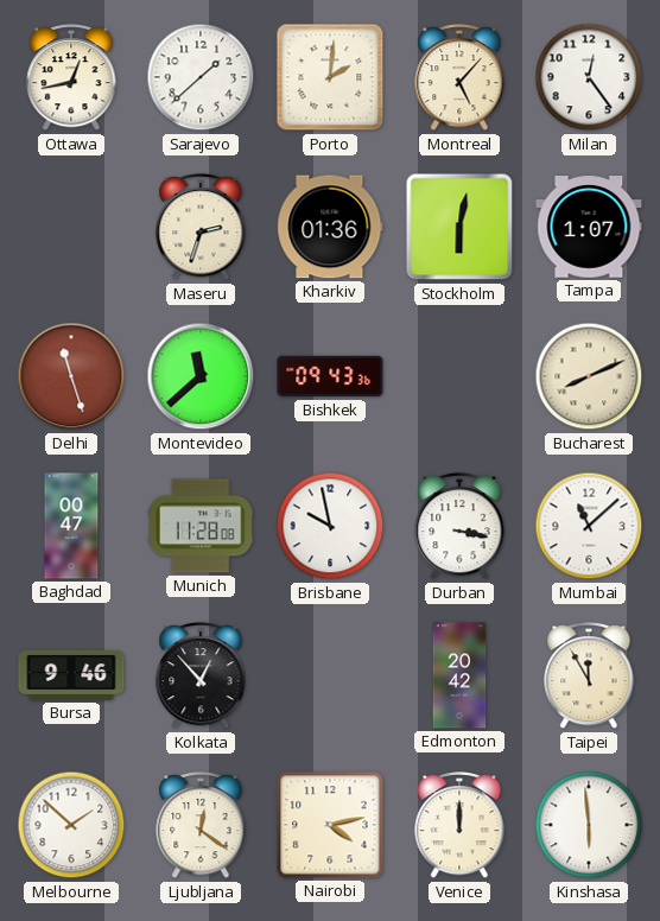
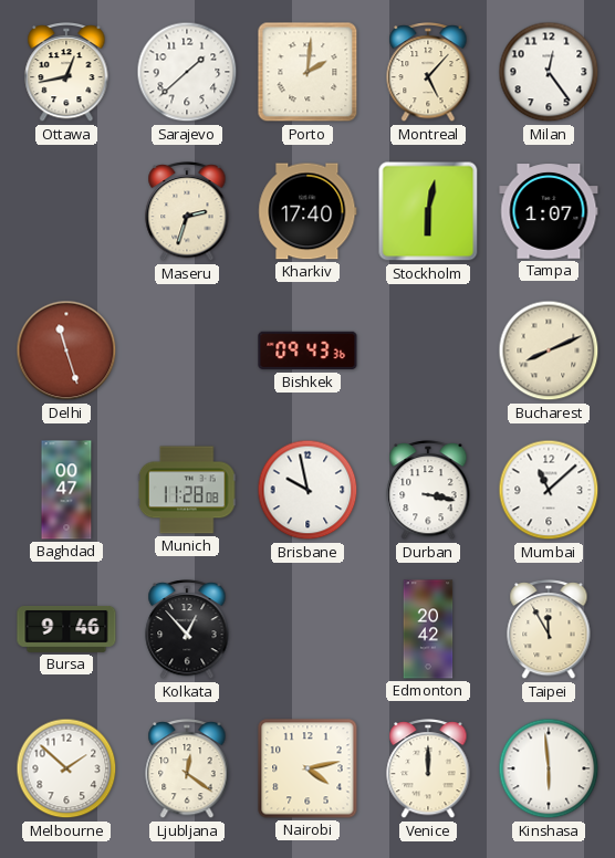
Kharkiv: 01:36 -> 17:40
Montevideo: 11:38 -> none
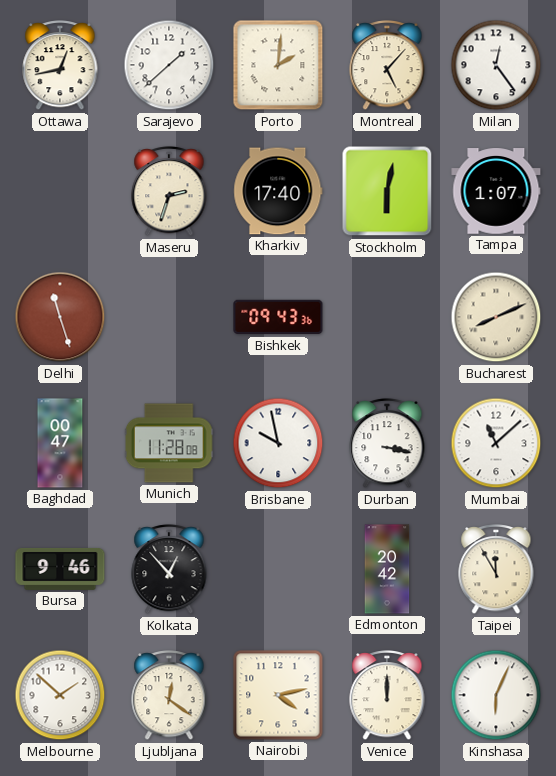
Kinshasa: 5:59 -> 6:04
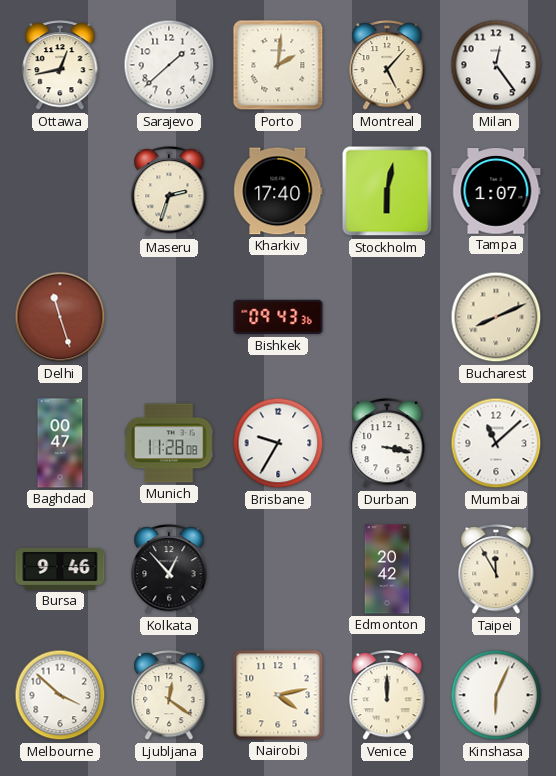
Brisbane: 9:58 -> 9:35
Melbourne: 1:52 -> 3:52
